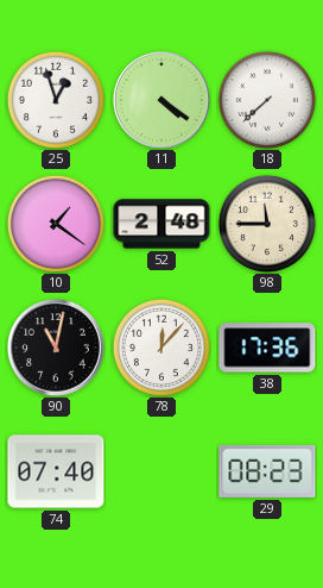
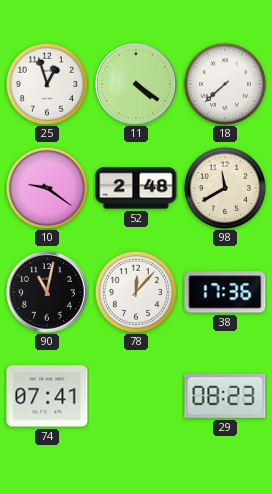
10: 1:21 -> 9:21
98: 11:45 -> 11:40
74: 07:40 -> 07:41
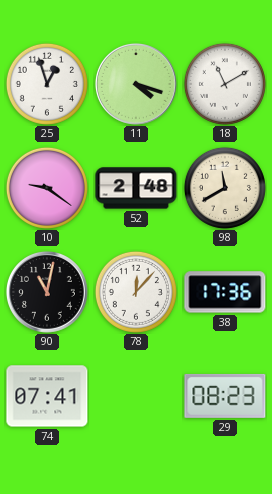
11: 4:21 -> 4:18
18: 7:38 -> 11:10
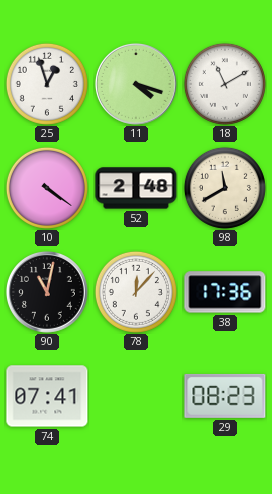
10: 9:21 -> 4:21
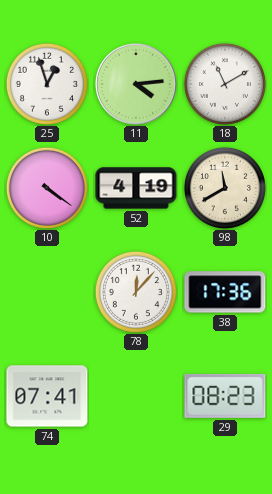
11: 4:18 -> 4:14
52: 2:48 -> 4:19
90: 11:02 -> none
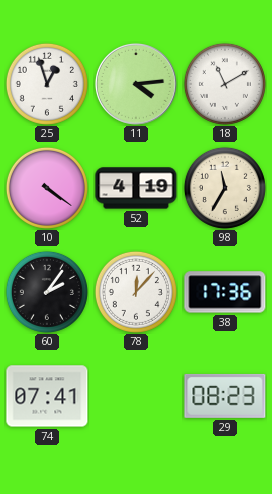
98: 11:40 -> 11:35
60: none -> 2:06
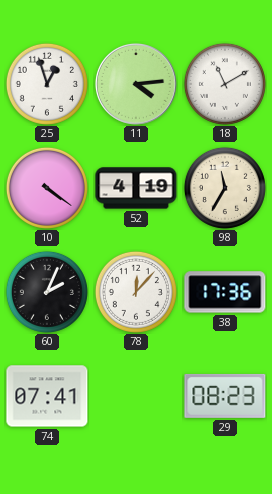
60: 2:06 -> 2:04
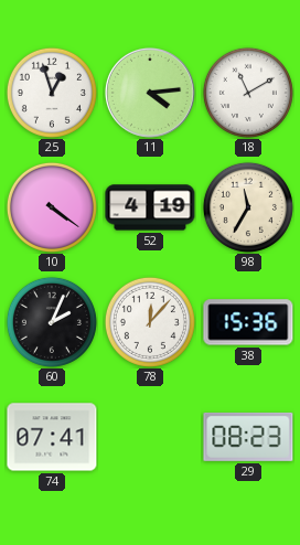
38: 17:36 -> 15:36
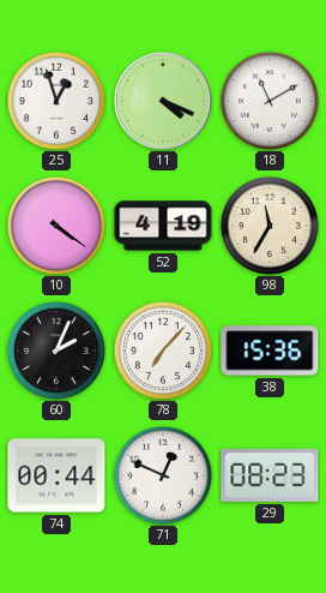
11: 4:14 -> 4:19
78: 12:07 -> 7:07
74: 07:41 -> 00:44
71: none -> 12:49
